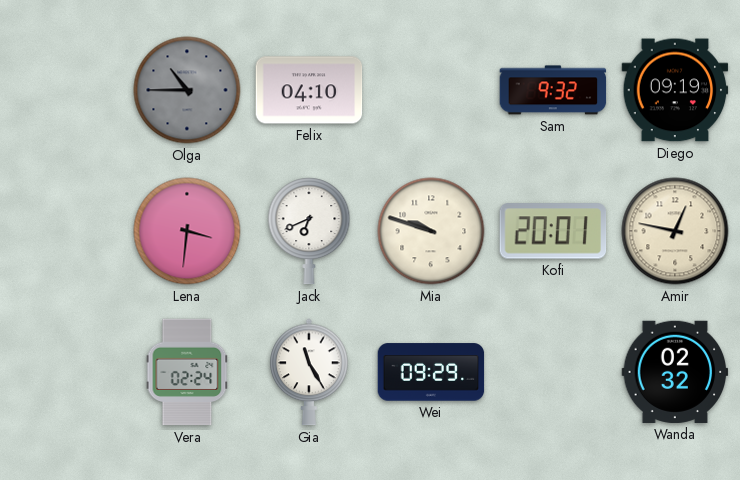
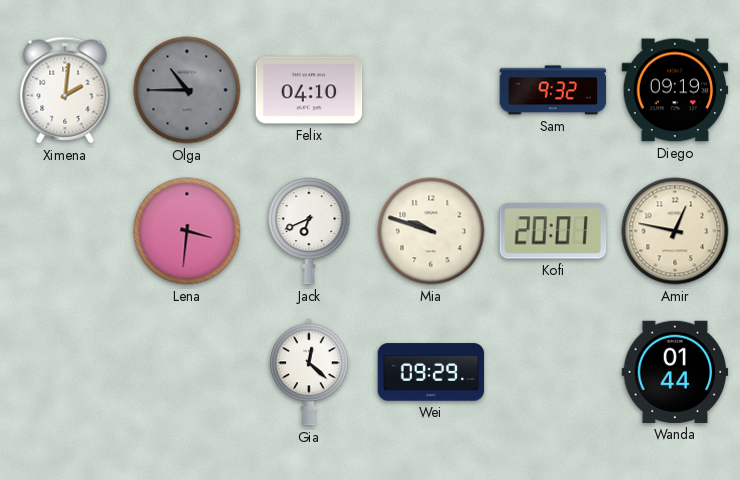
Ximena: none -> 2:01
Vera: 02:24 -> none
Gia: 11:25 -> 12:22
Wanda: 02:32 -> 01:44
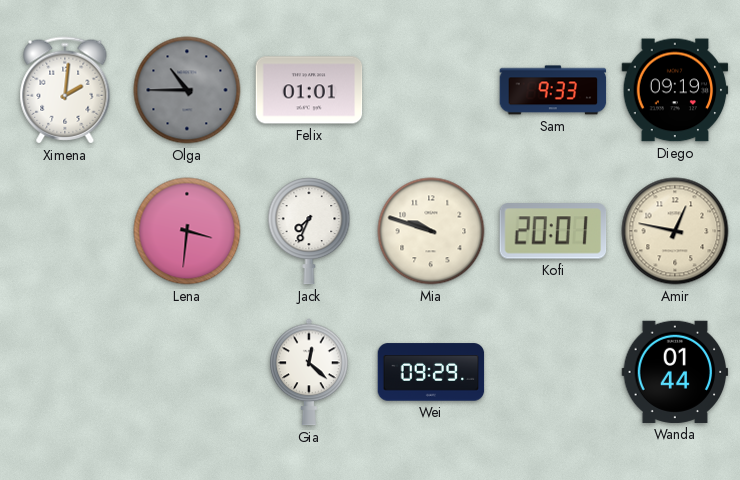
Felix: 04:10 -> 01:01
Sam: 9:32 -> 9:33
Jack: 6:41 -> 7:34
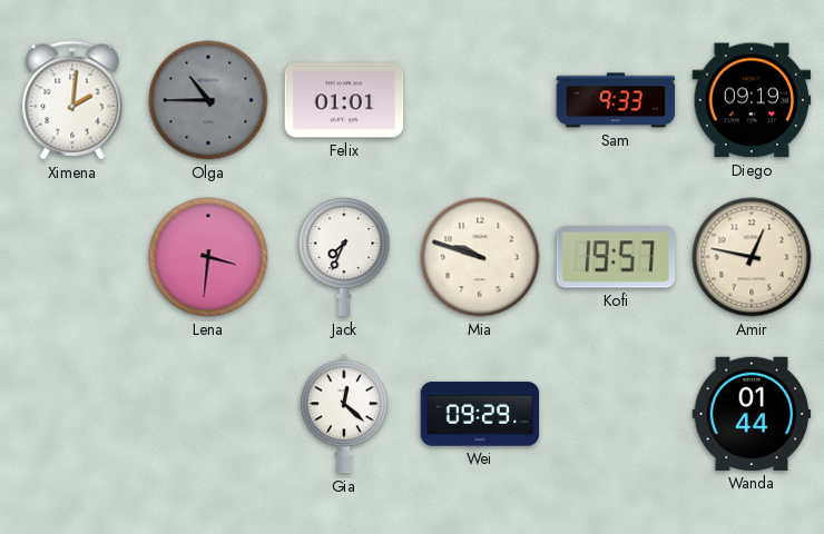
Kofi: 20:01 -> 19:57
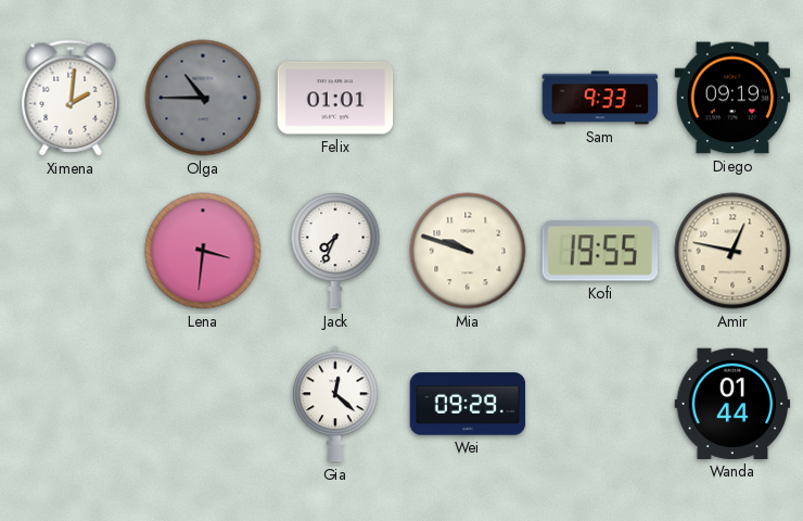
Kofi: 19:57 -> 19:55
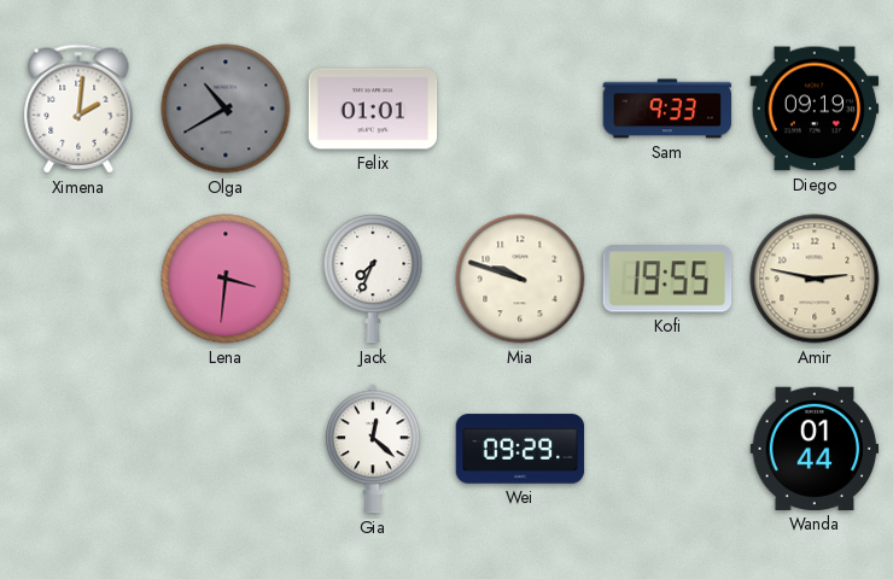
Olga: 10:45 -> 10:40
Amir: 12:47 -> 2:47
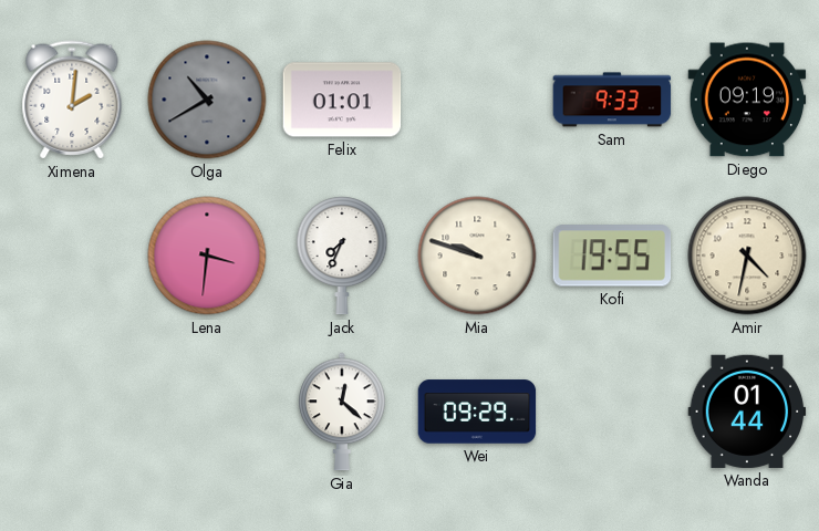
Amir: 2:47 -> 4:32
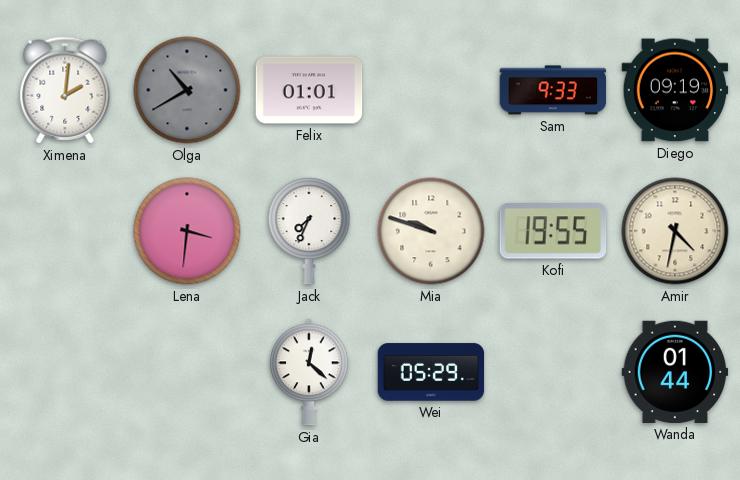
Wei: 09:29 -> 05:29
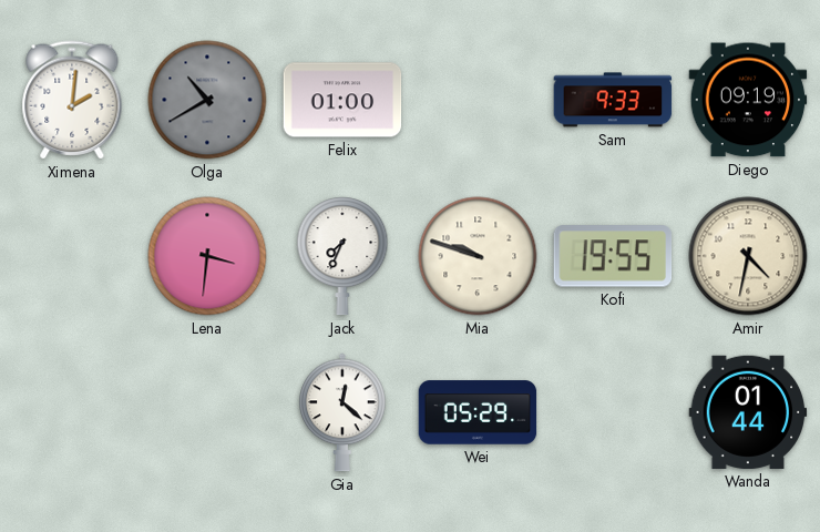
Felix: 01:01 -> 01:00
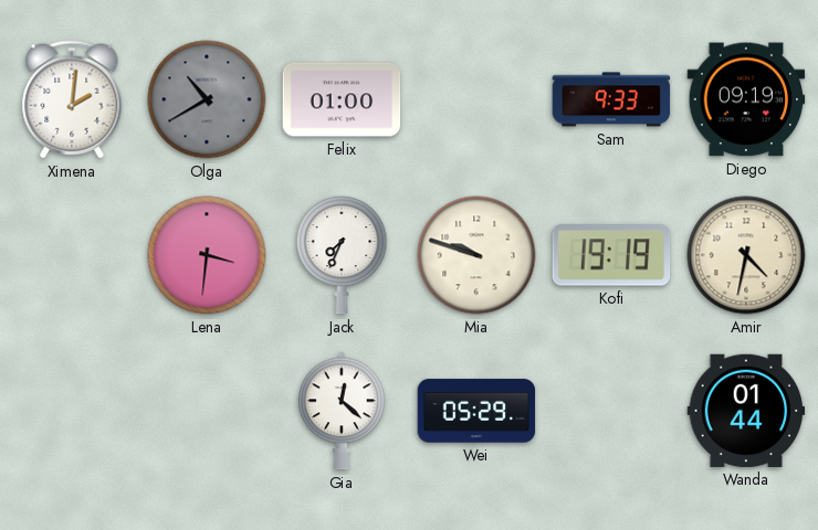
Kofi: 19:55 -> 19:19
